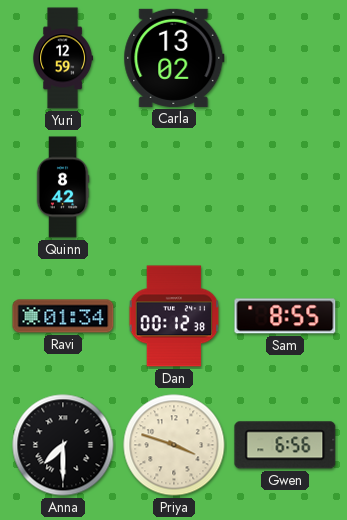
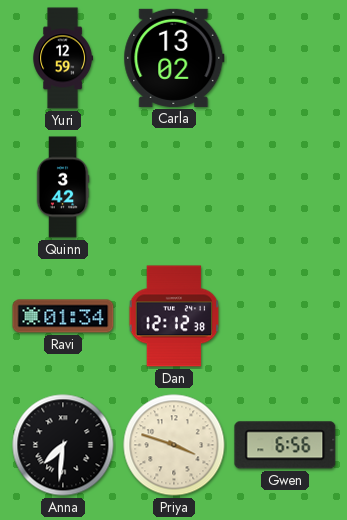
Quinn: 8:42 -> 3:42
Dan: 00:12 -> 12:12
Sam: 8:55 -> none
Anna: 7:30 -> 7:31
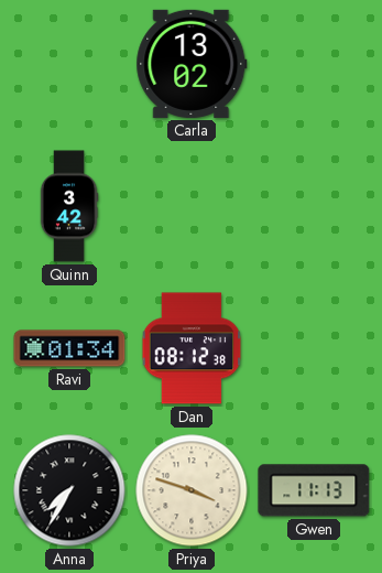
Yuri: 12:59 -> none
Dan: 12:12 -> 08:12
Anna: 7:31 -> 7:35
Gwen: 6:56 -> 11:13
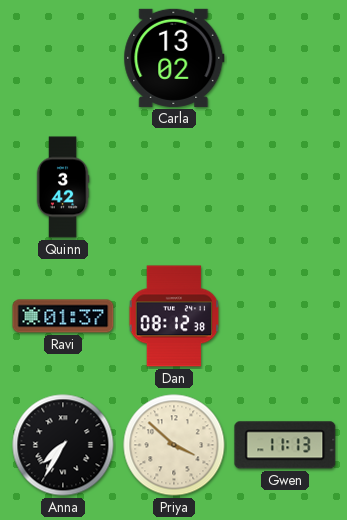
Ravi: 01:34 -> 01:37
Priya: 3:48 -> 3:52
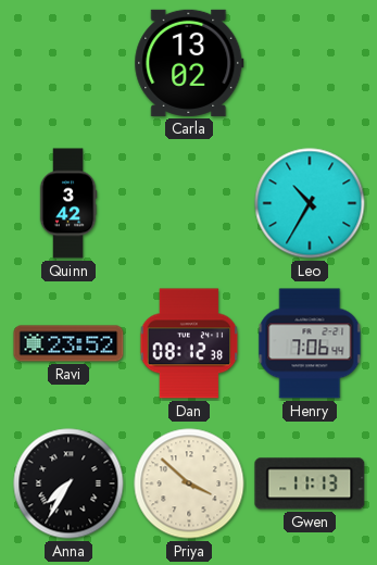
Leo: none -> 10:35
Ravi: 01:37 -> 23:52
Henry: none -> 7:06
